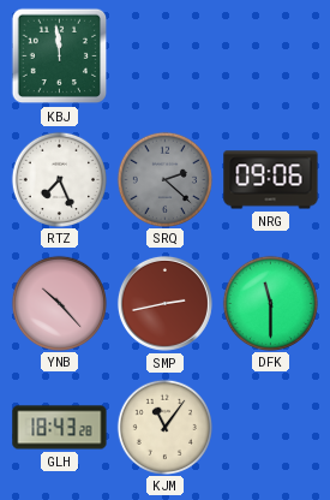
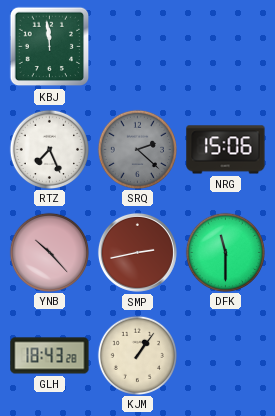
NRG: 09:06 -> 15:06
KJM: 11:06 -> 1:06
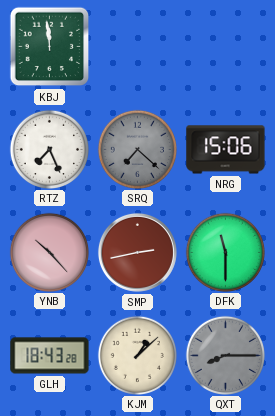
SRQ: 2:22 -> 7:22
KJM: 1:06 -> 1:08
QXT: none -> 8:15
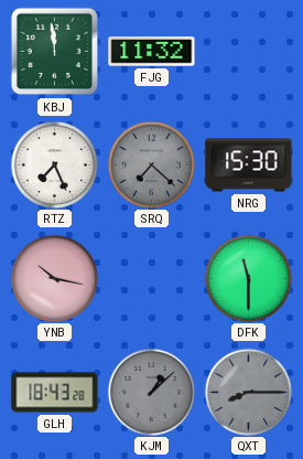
FJG: none -> 11:32
NRG: 15:06 -> 15:30
YNB: 10:23 -> 10:17
SMP: 2:43 -> none
KJM dial: cream -> grey
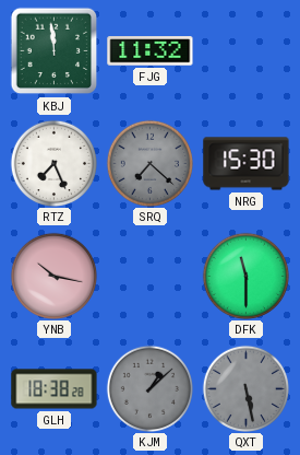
GLH: 18:43 -> 18:38
QXT: 8:15 -> 5:28
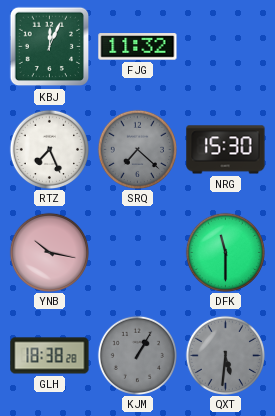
KBJ: 11:59 -> 12:04
KJM: 1:08 -> 1:05
QXT: 5:28 -> 5:31
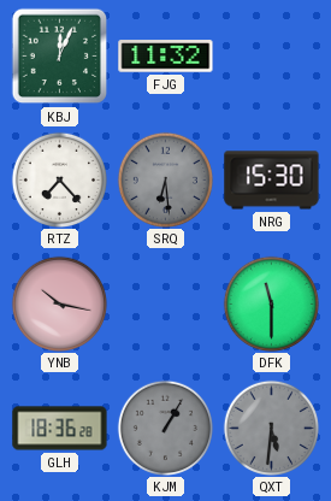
RTZ: 7:26 -> 7:23
SRQ: 7:22 -> 6:29
GLH: 18:38 -> 18:36
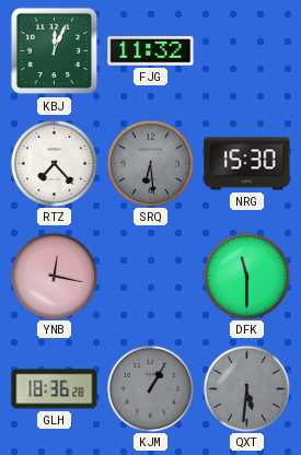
YNB: 10:17 -> 12:17
